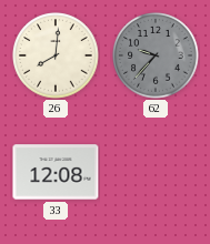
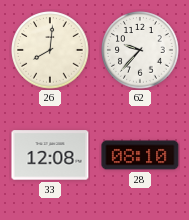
62 dial: grey -> white
28: none -> 08:10
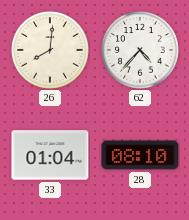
62: 9:37 -> 4:37
33: 12:08 -> 01:04
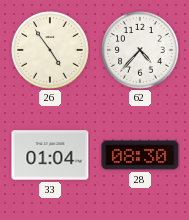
26: 8:01 -> 4:54
28: 08:10 -> 08:30
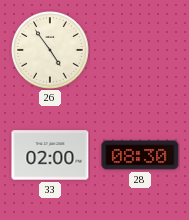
62: 4:37 -> none
33: 01:04 -> 02:00
